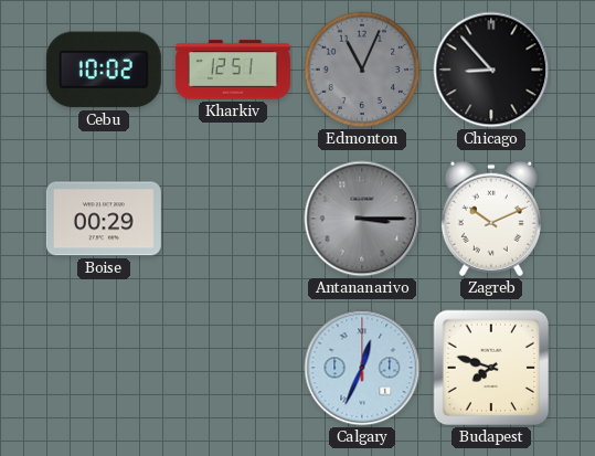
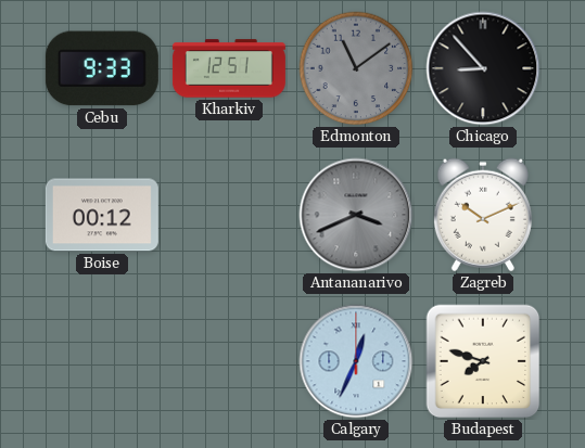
Cebu: 10:02 -> 9:33
Edmonton: 11:04 -> 11:09
Boise: 00:29 -> 00:12
Antananarivo: 3:15 -> 3:41
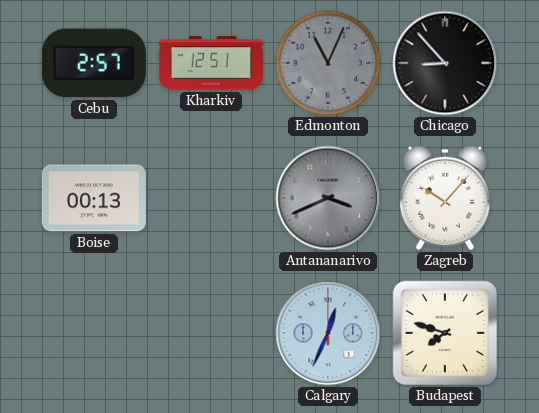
Cebu: 9:33 -> 2:57
Edmonton: 11:09 -> 11:04
Boise: 00:12 -> 00:13
Zagreb: 10:11 -> 10:07
